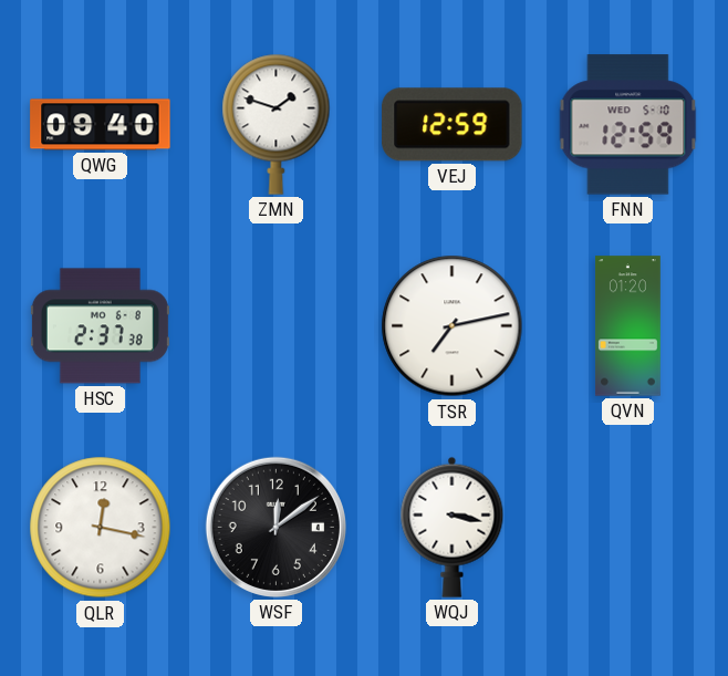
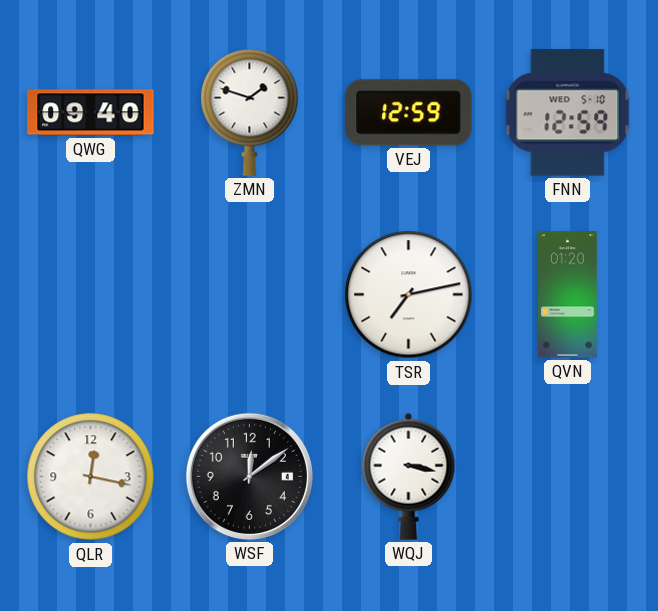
HSC: 2:37 -> none
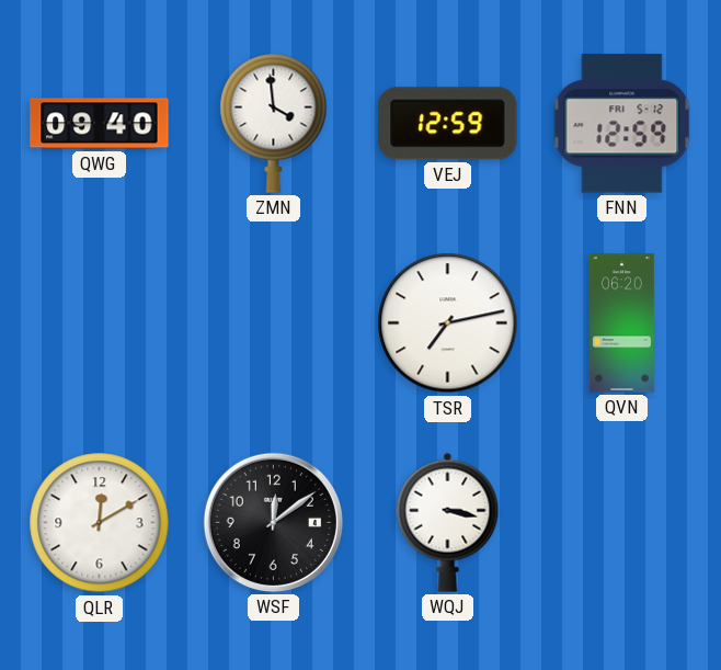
ZMN: 1:48 -> 3:59
FNN date: WED 5-10 -> FRI 5-12
QVN: 01:20 -> 06:20
QLR: 12:17 -> 12:10
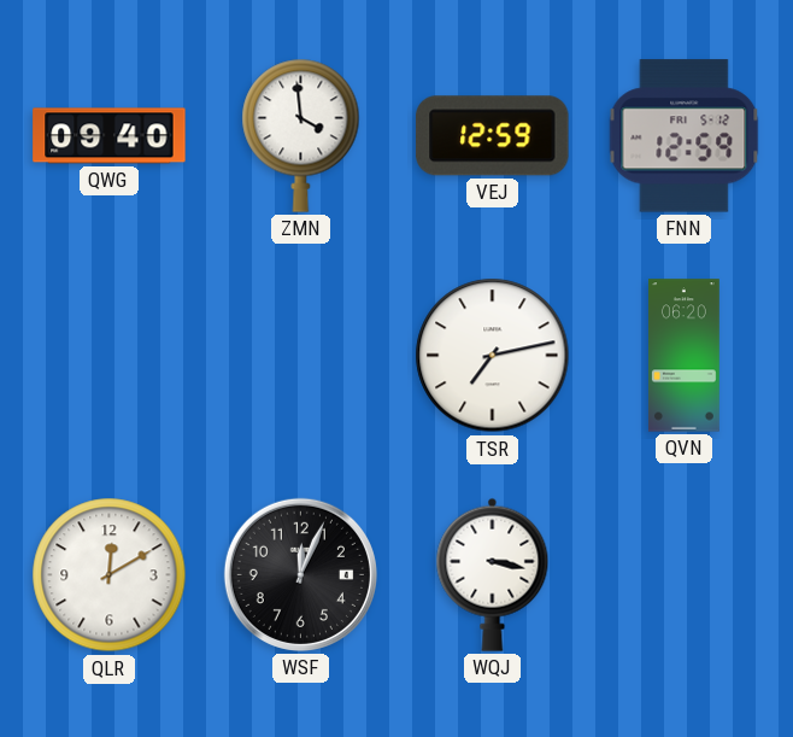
WSF: 12:09 -> 12:04
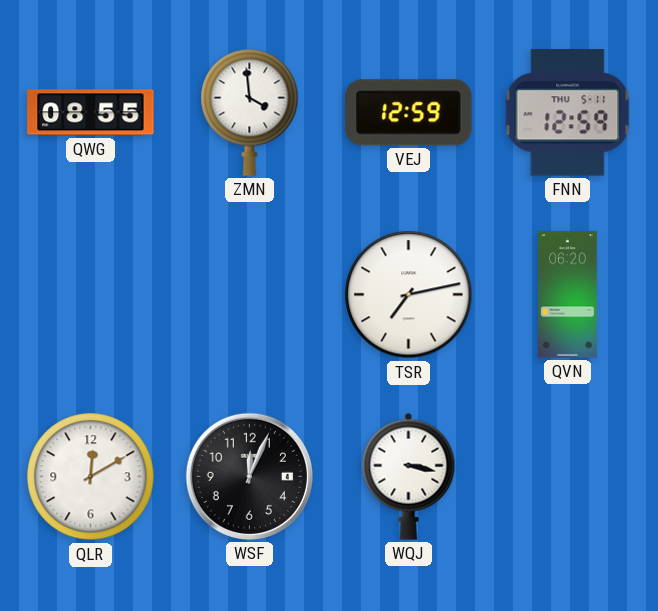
QWG: 09:40 -> 08:55
FNN date: FRI 5-12 -> THU 5-11
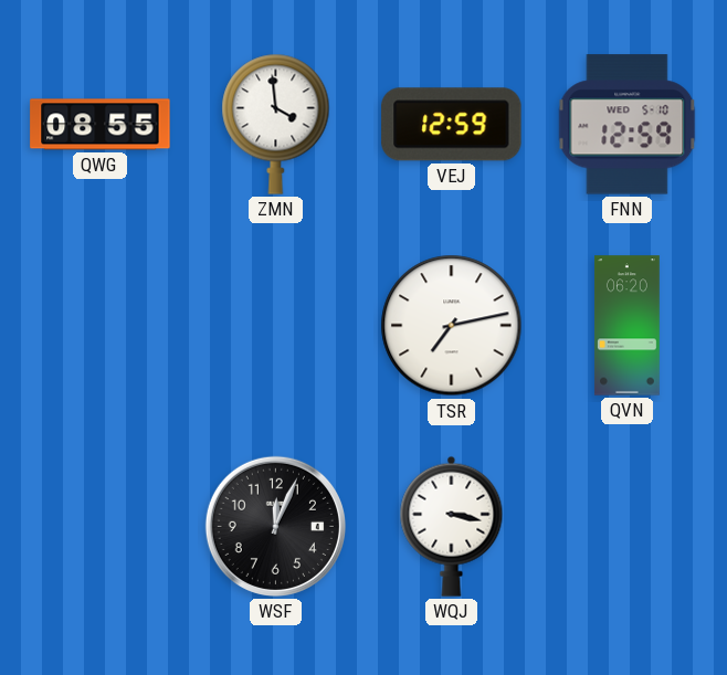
FNN date: THU 5-11 -> WED 5-10
QLR: 12:10 -> none
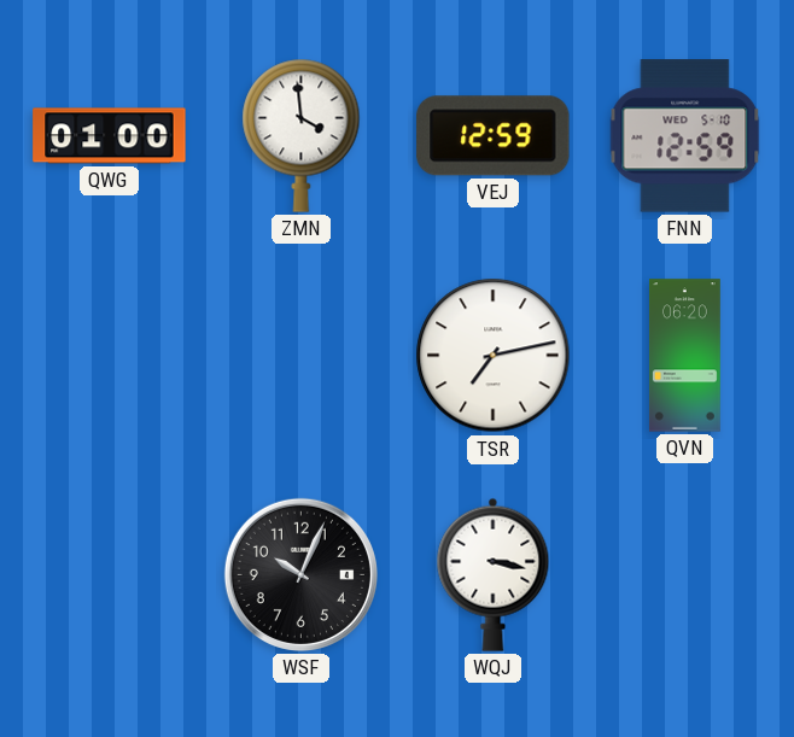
QWG: 08:55 -> 01:00
WSF: 12:04 -> 10:04
